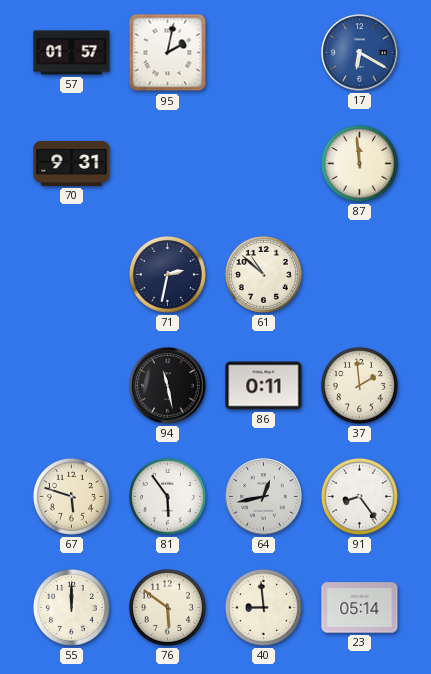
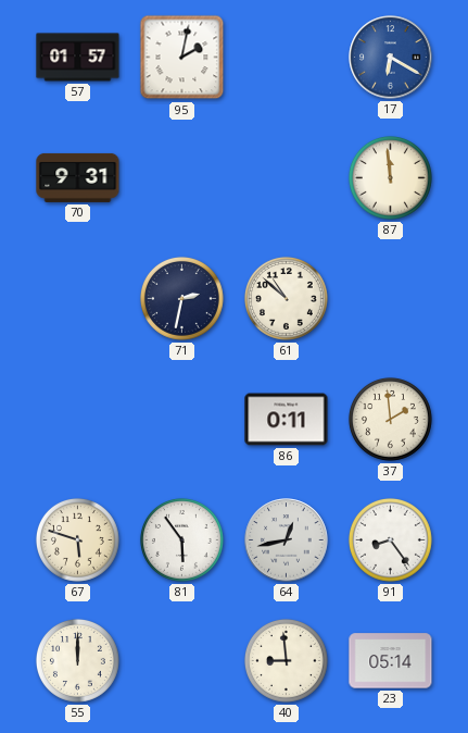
94: 11:28 -> none
76: 5:51 -> none
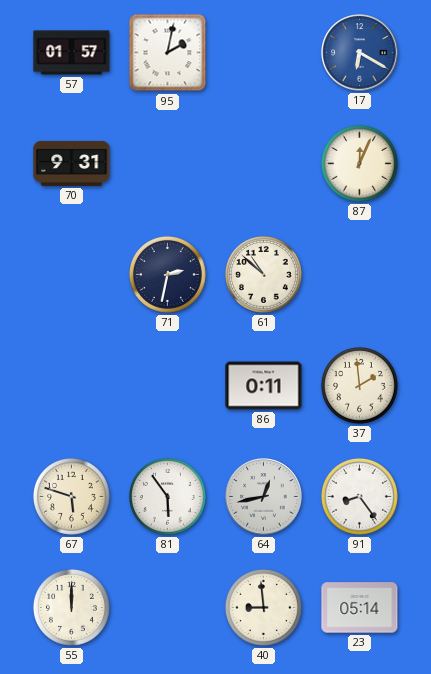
87: 11:59 -> 12:04
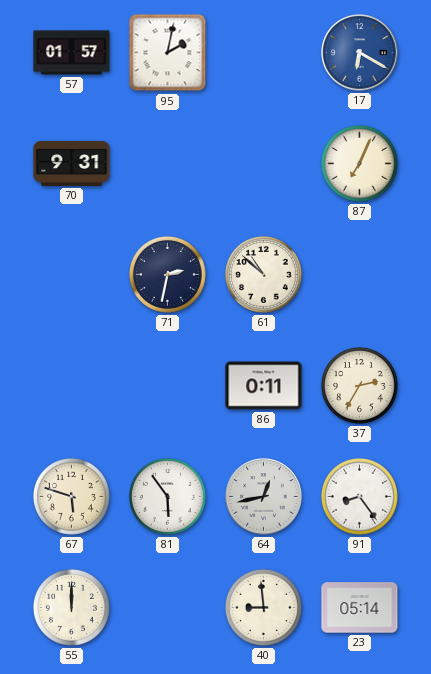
87: 12:04 -> 7:04
37: 1:59 -> 2:35
